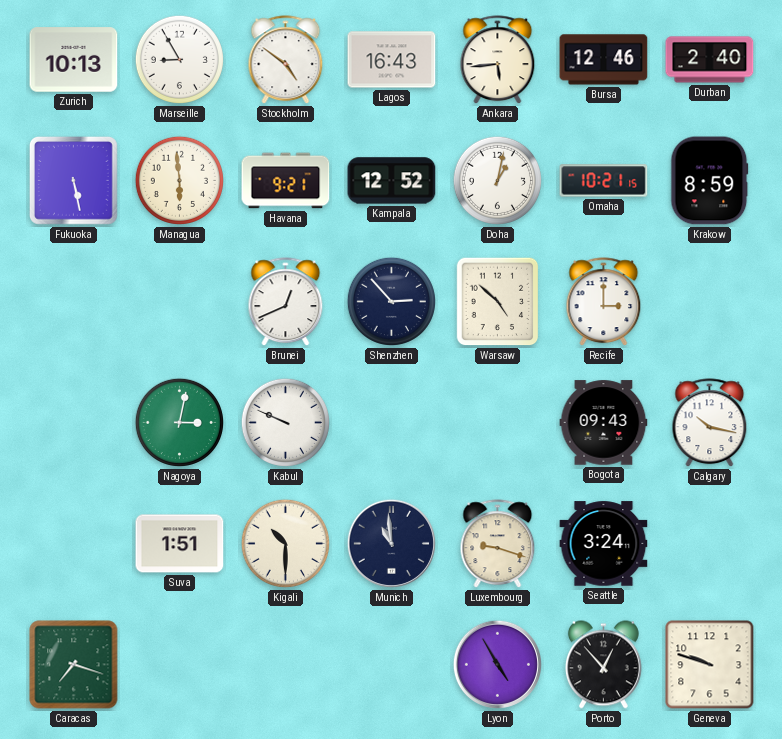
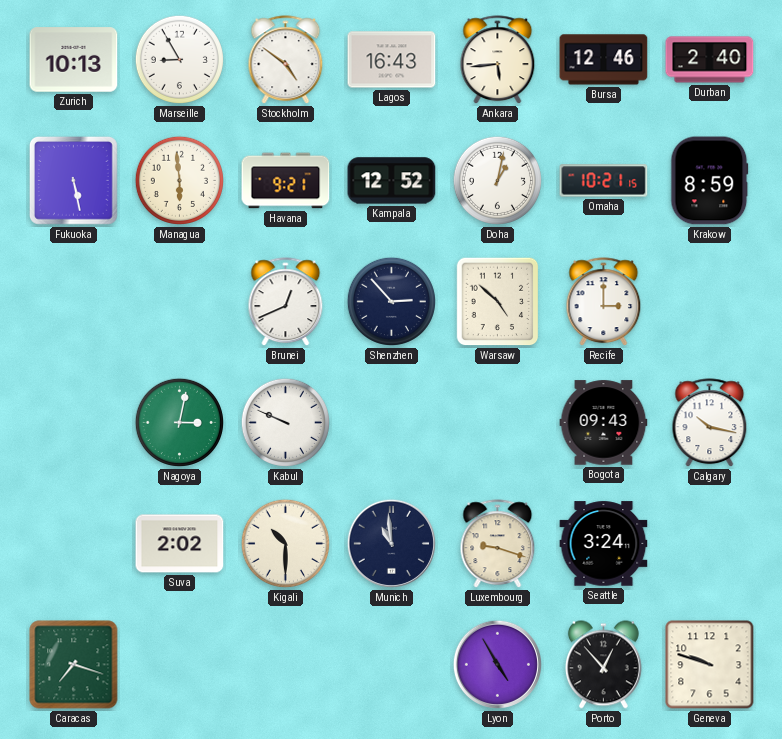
Suva: 1:51 -> 2:02
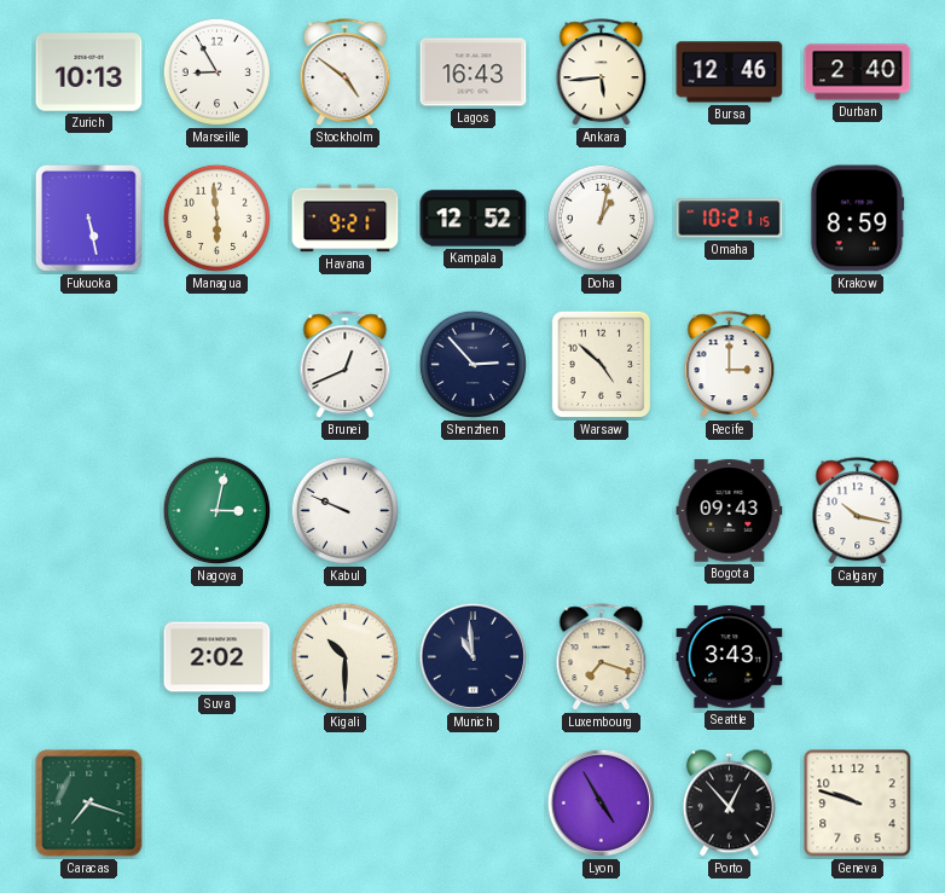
Luxembourg: 9:18 -> 7:18
Seattle: 3:24 -> 3:43
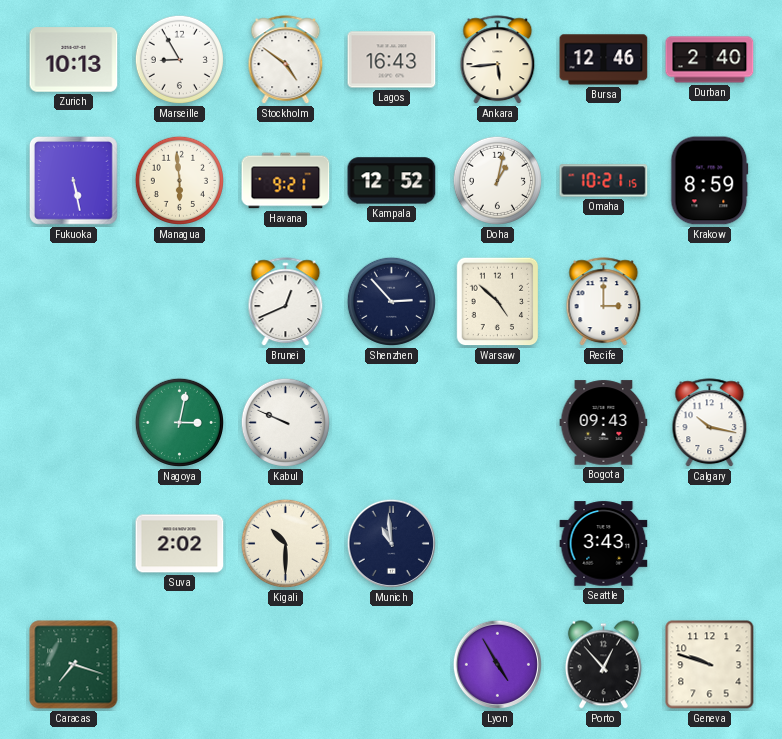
Luxembourg: 7:18 -> none
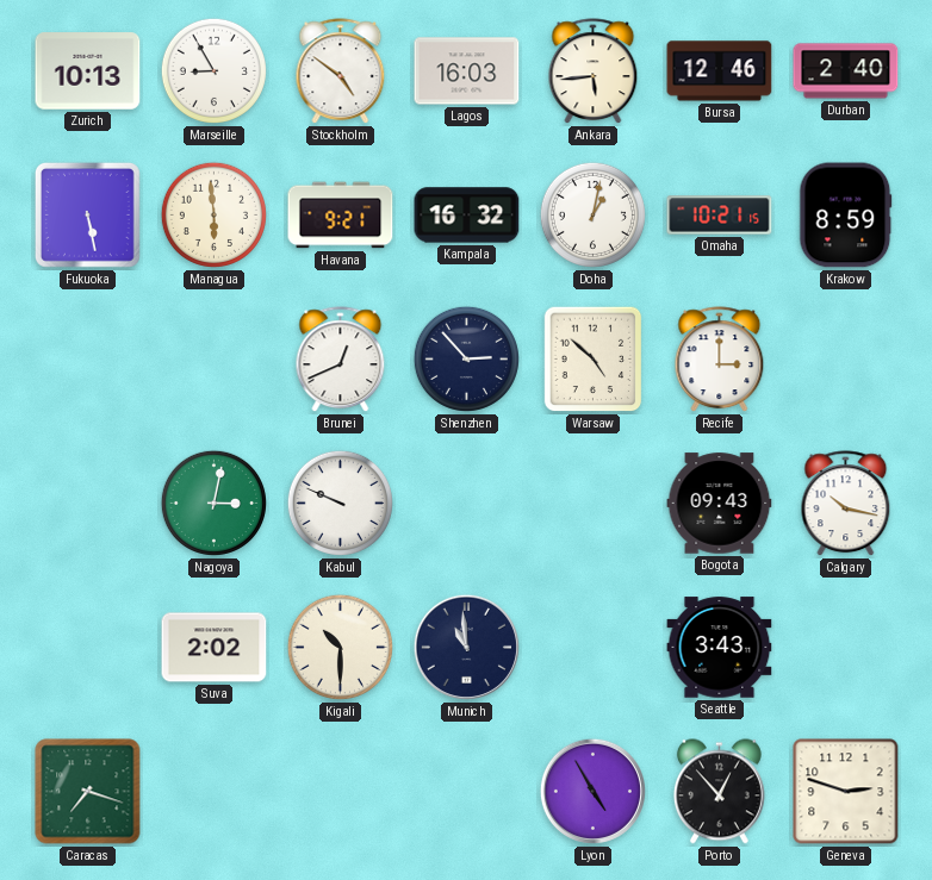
Lagos: 16:43 -> 16:03
Kampala: 12:52 -> 16:32
Geneva: 9:48 -> 2:48
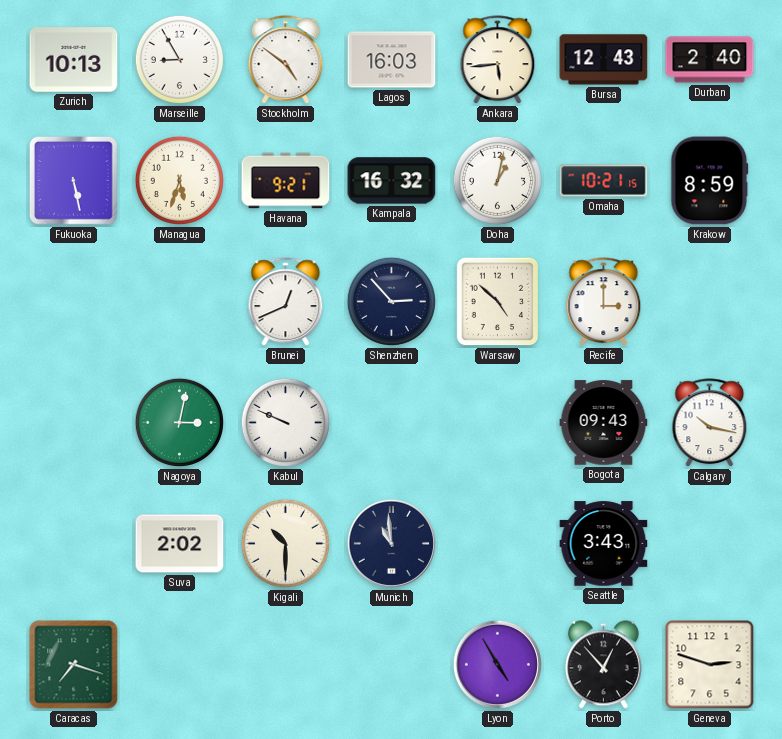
Bursa: 12:46 -> 12:43
Managua: 5:59 -> 5:33
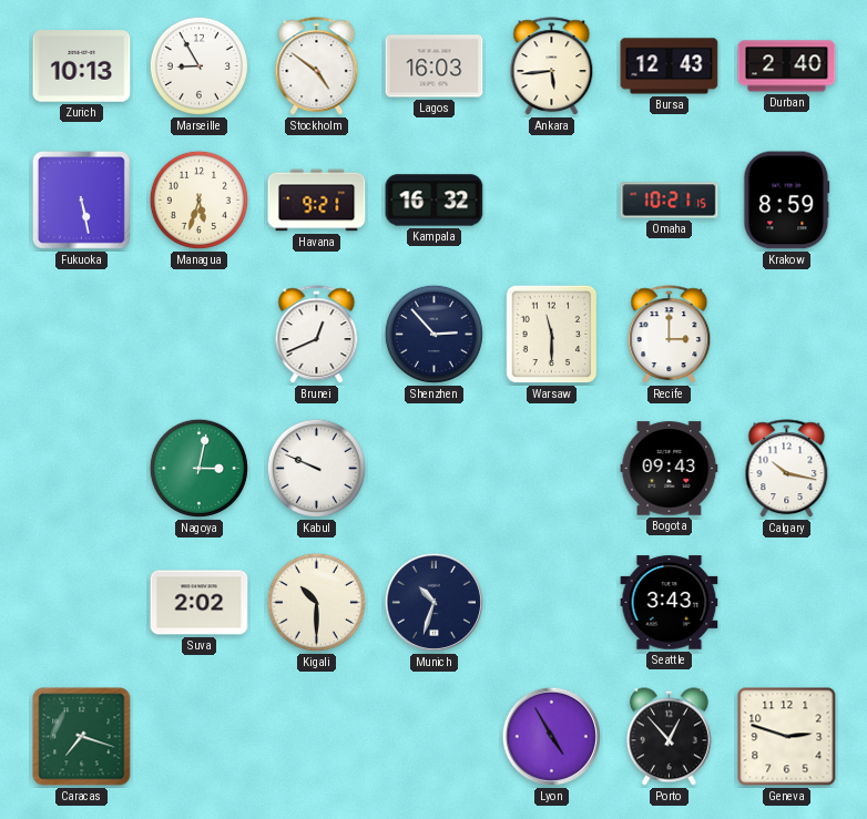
Doha: 1:02 -> none
Warsaw: 4:52 -> 11:30
Munich: 10:59 -> 10:33
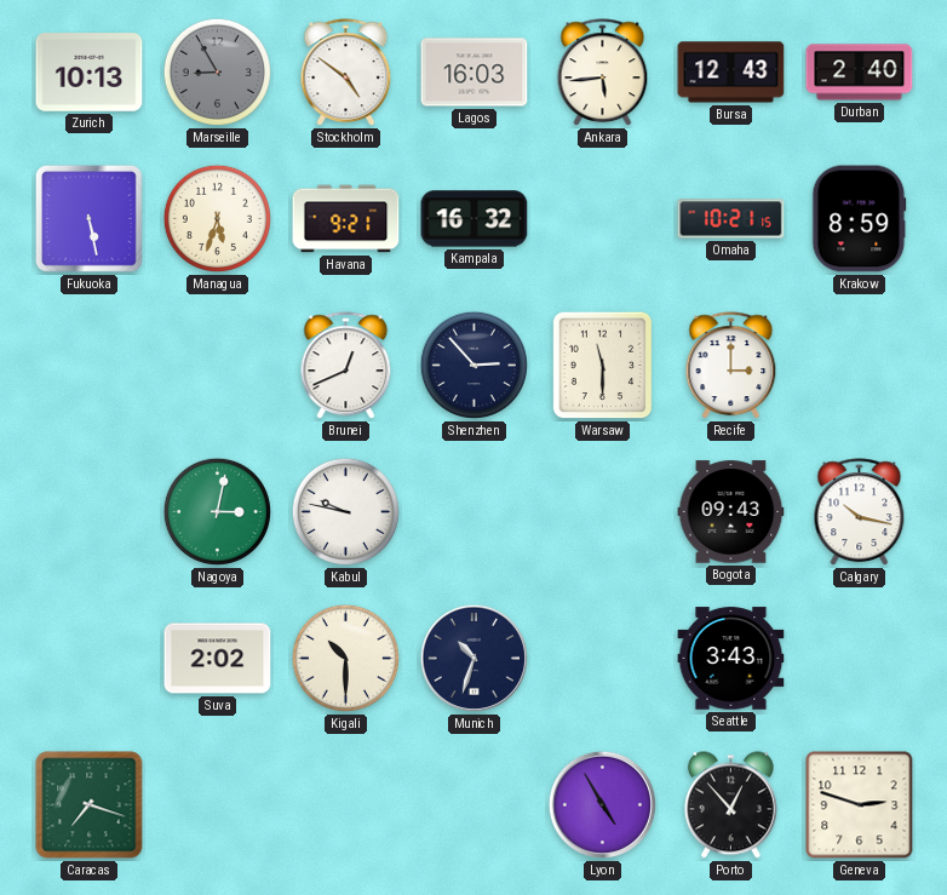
Marseille dial: white -> grey
Kabul: 9:49 -> 9:47
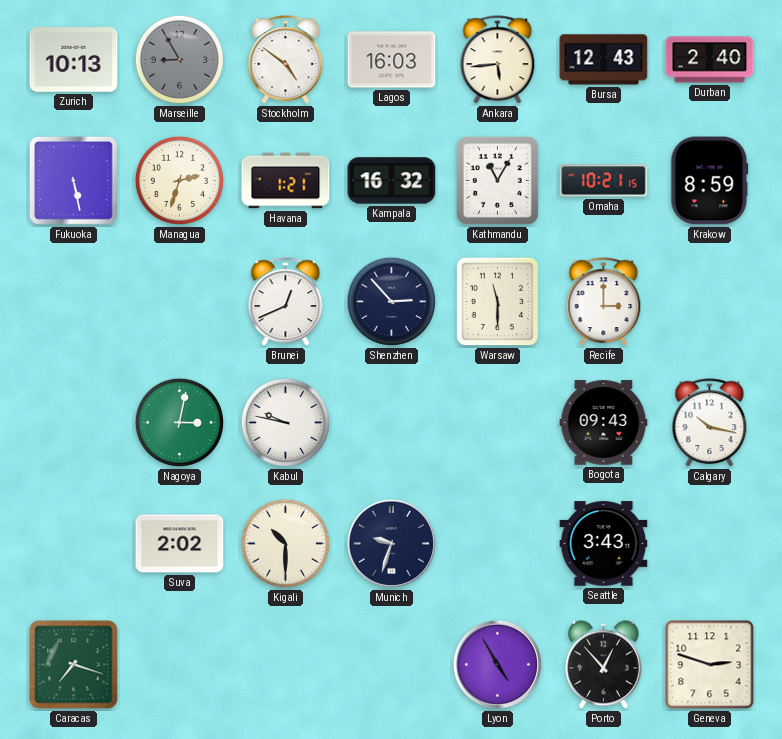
Managua: 5:33 -> 2:33
Havana: 9:21 -> 1:21
Kathmandu: none -> 11:05
Munich: 10:33 -> 9:33
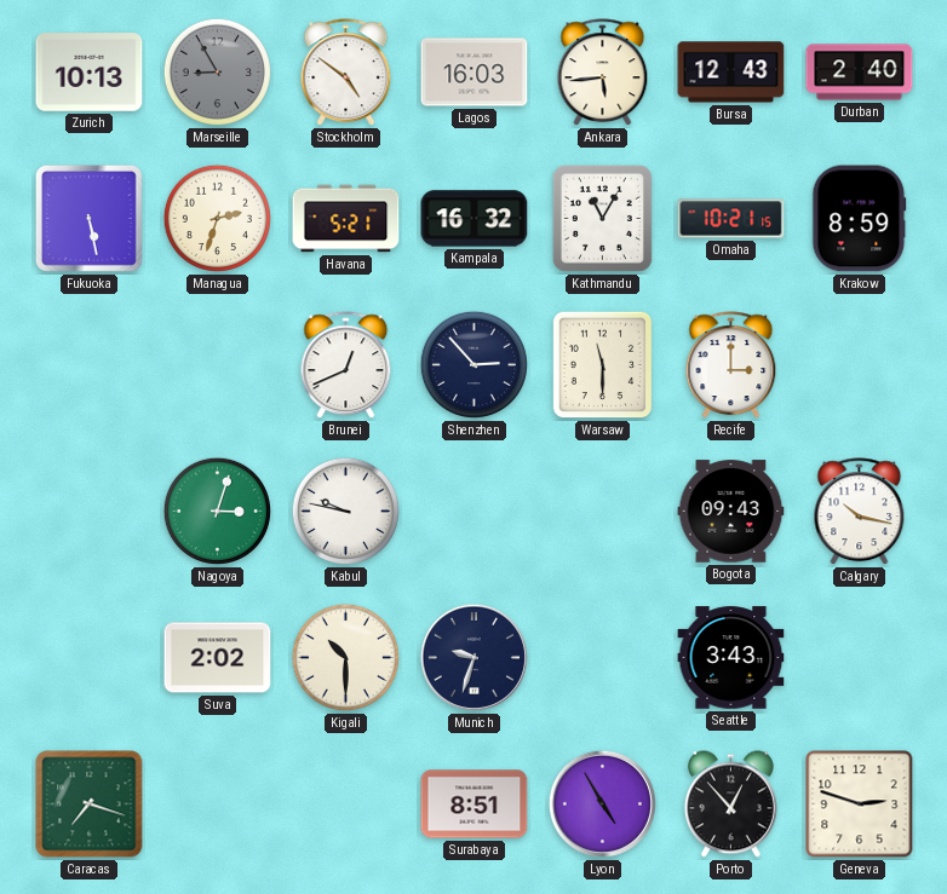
Havana: 1:21 -> 5:21
Nagoya: 3:02 -> 3:03
Surabaya: none -> 8:51
